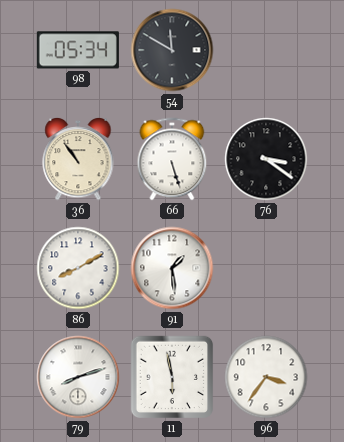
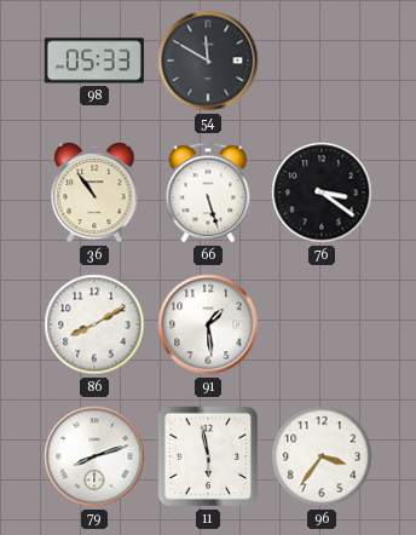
98: 05:34 -> 05:33
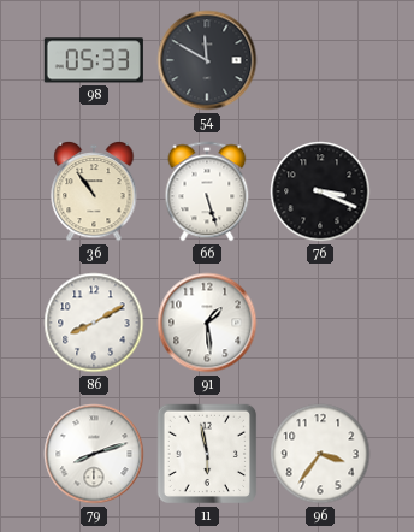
76: 3:21 -> 3:19
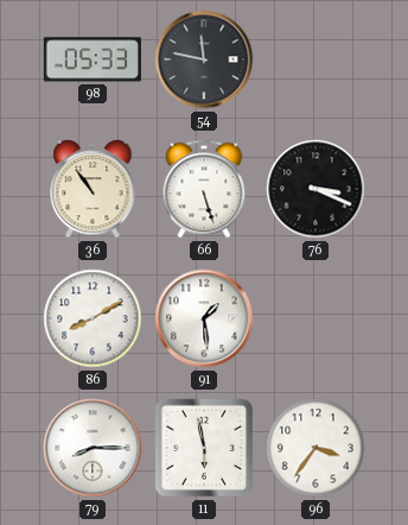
54: 11:50 -> 11:47
79: 8:12 -> 8:15
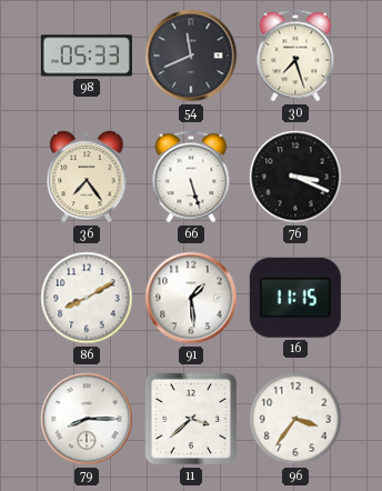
54: 11:47 -> 11:41
30: none -> 7:27
36: 10:54 -> 7:24
16: none -> 11:15
11: 5:58 -> 3:38
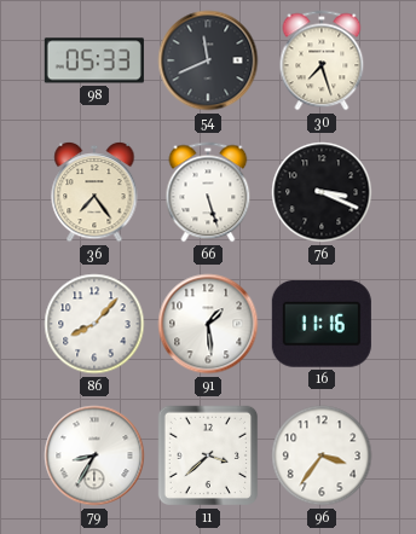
86: 8:10 -> 8:07
16: 11:15 -> 11:16
79: 8:15 -> 8:35
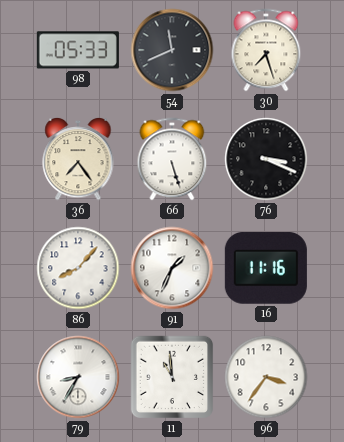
91: 1:29 -> 1:34
11: 3:38 -> 10:59
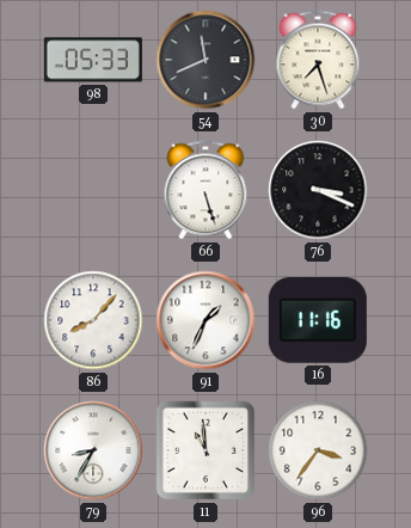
36: 7:24 -> none
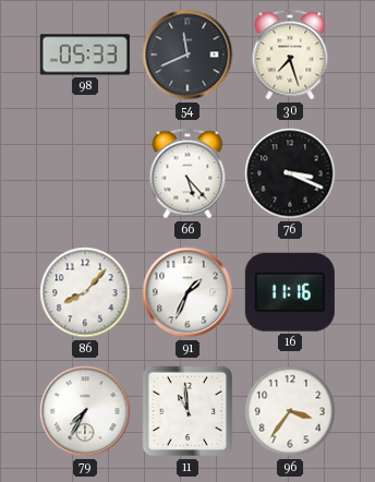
66: 5:27 -> 5:23
79: 8:35 -> 7:35
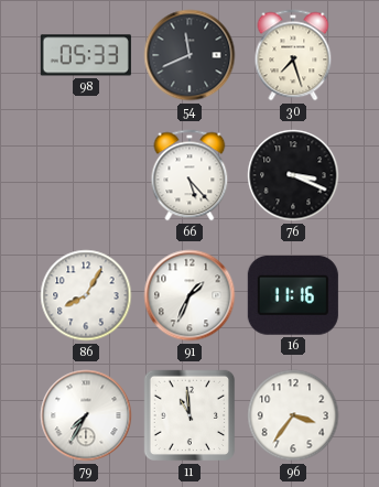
86: 8:07 -> 8:05
